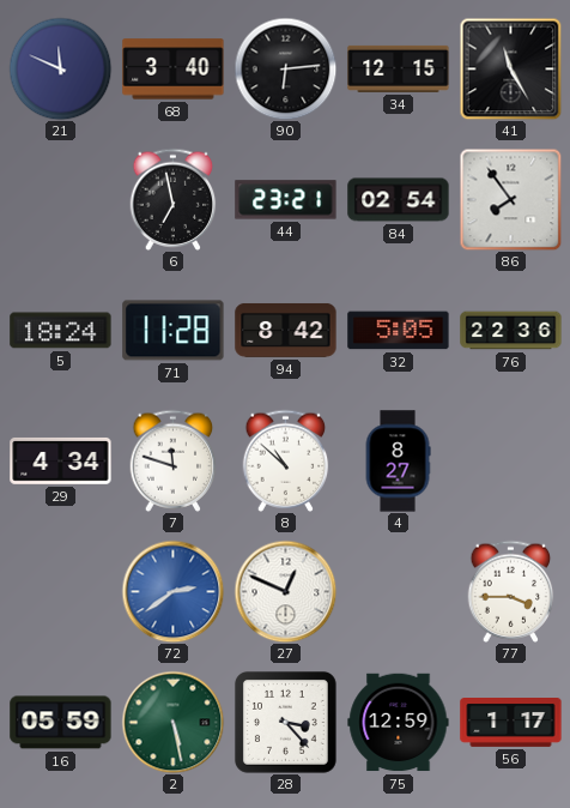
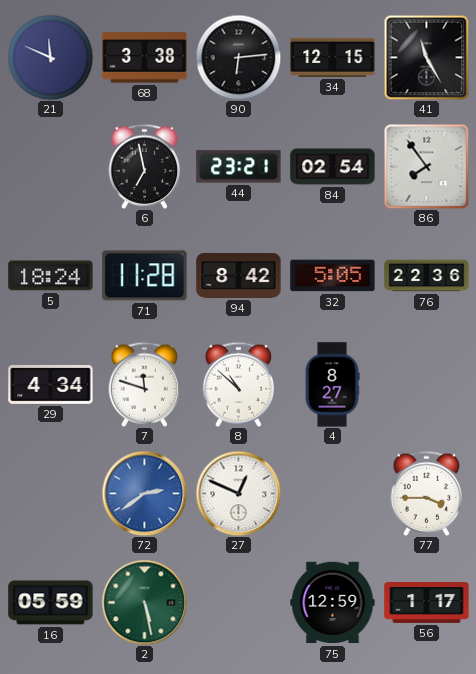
68: 3:40 -> 3:38
28: 3:23 -> none
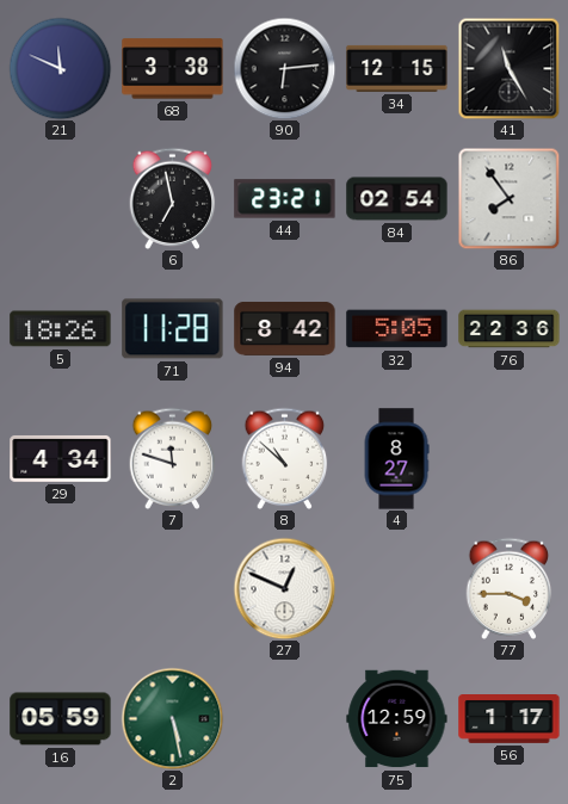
5: 18:24 -> 18:26
72: 2:39 -> none
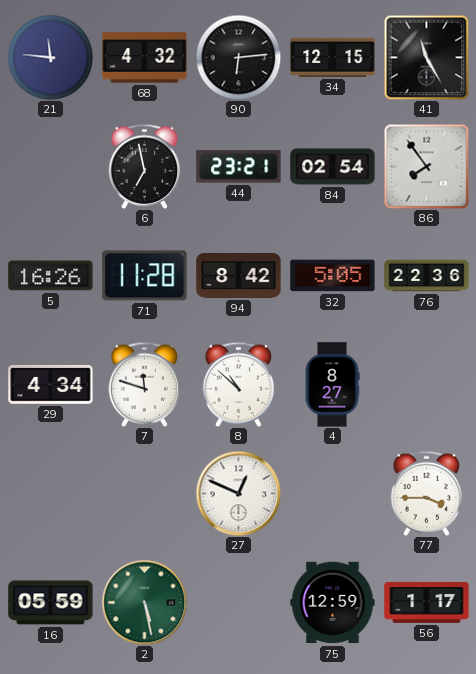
21: 11:49 -> 11:46
68: 3:38 -> 4:32
5: 18:26 -> 16:26
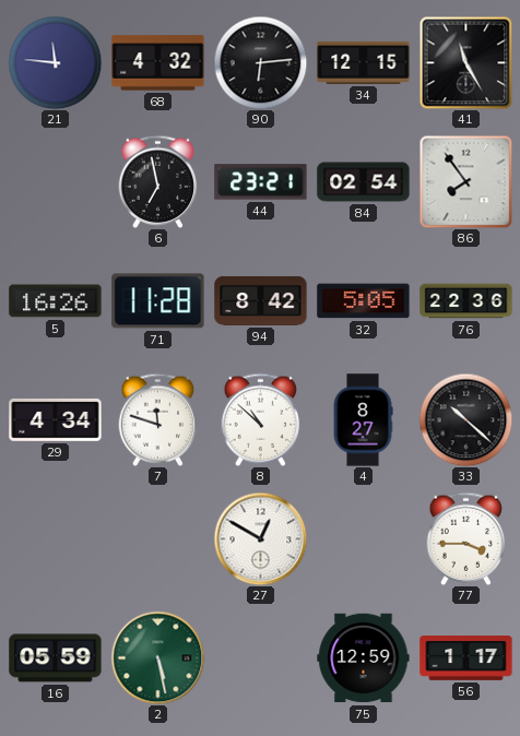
33: none -> 10:22
27: 12:49 -> 12:50
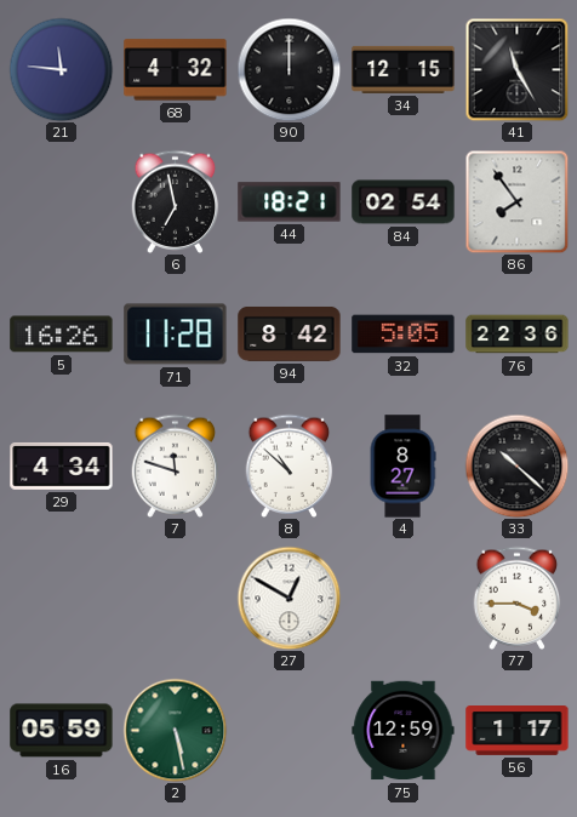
90: 6:14 -> 12:00
44: 23:21 -> 18:21
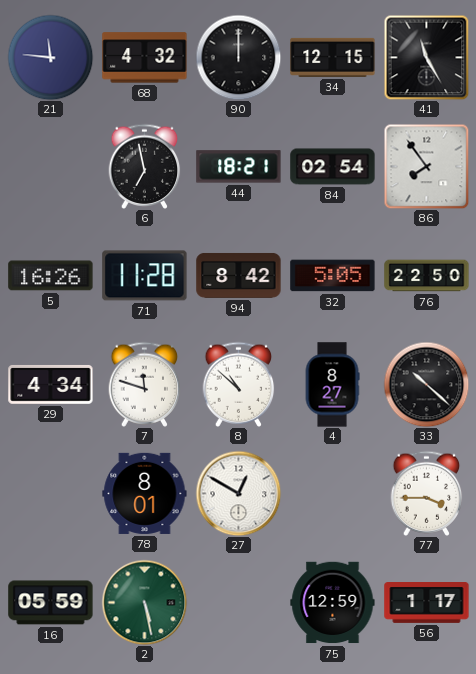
76: 22:36 -> 22:50
78: none -> 8:01
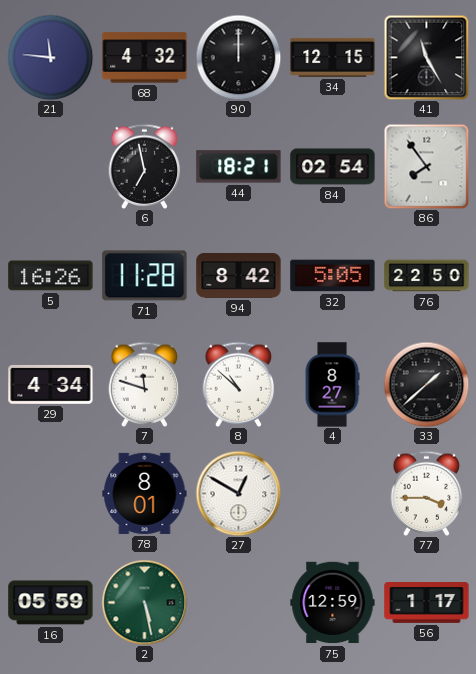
33: 10:22 -> 1:38
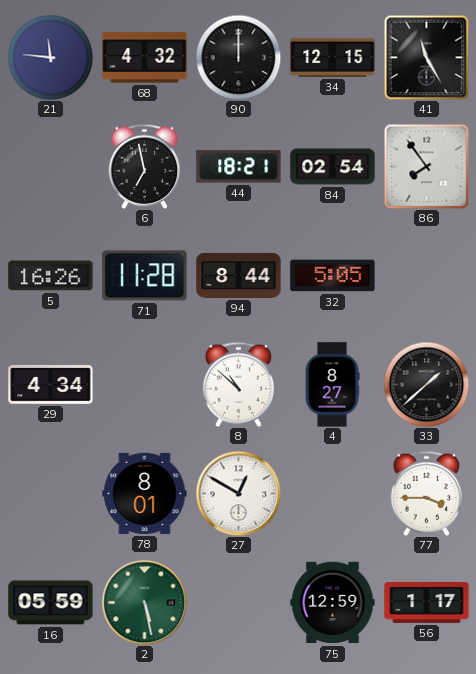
94: 8:42 -> 8:44
76: 22:50 -> none
7: 11:48 -> none
